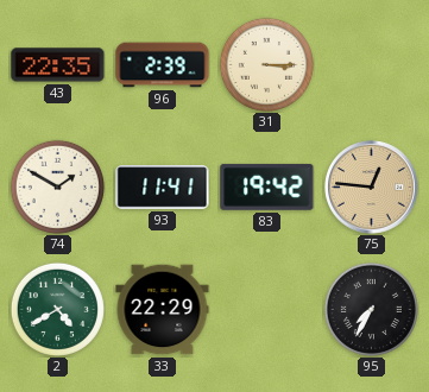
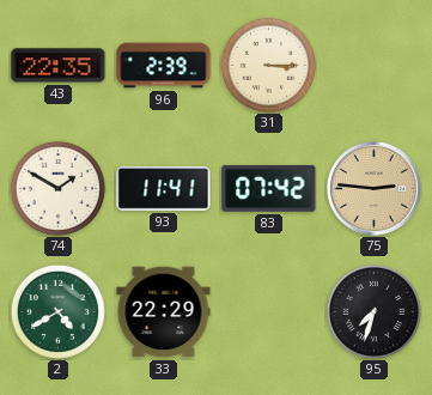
83: 19:42 -> 07:42
75: 12:46 -> 2:46
95: 7:35 -> 7:33
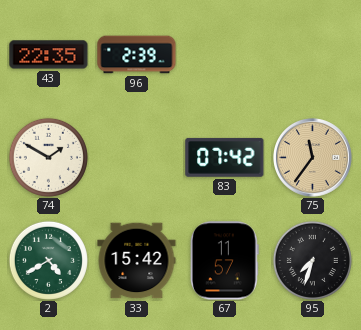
31: 3:15 -> none
93: 11:41 -> none
75: 2:46 -> 11:36
33: 22:29 -> 15:42
67: none -> 11:57
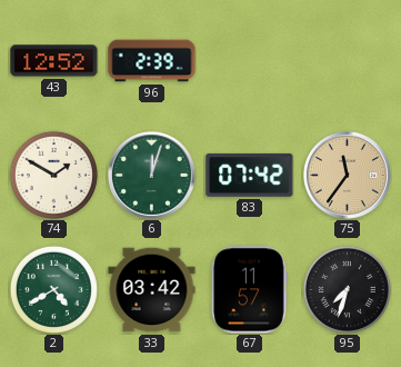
43: 22:35 -> 12:52
6: none -> 12:03
33: 15:42 -> 03:42
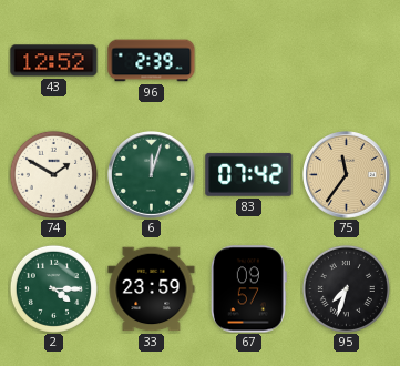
2: 4:40 -> 4:15
33: 03:42 -> 23:59
67: 11:57 -> 09:57
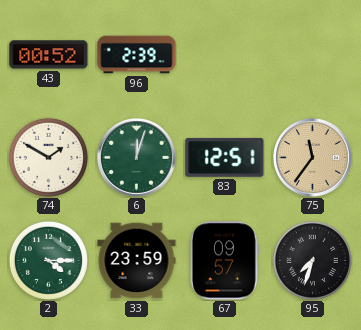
43: 12:52 -> 00:52
83: 07:42 -> 12:51
